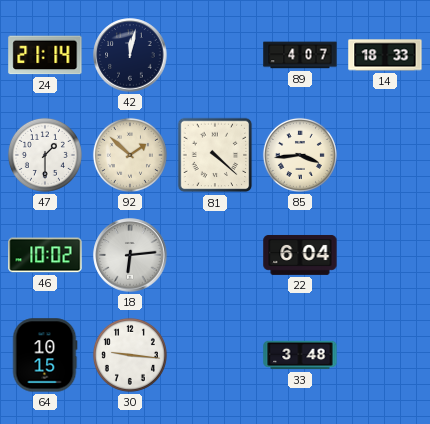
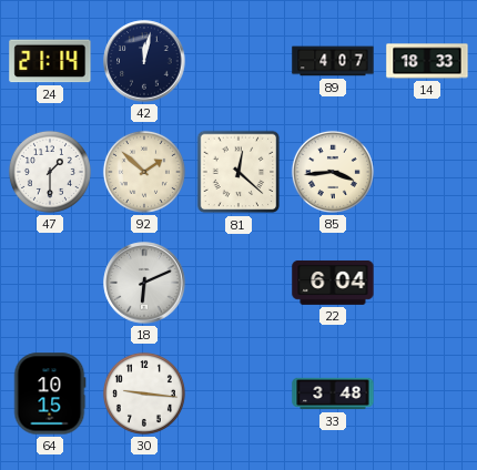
81: 4:22 -> 12:22
46: 10:02 -> none
18: 6:14 -> 6:11
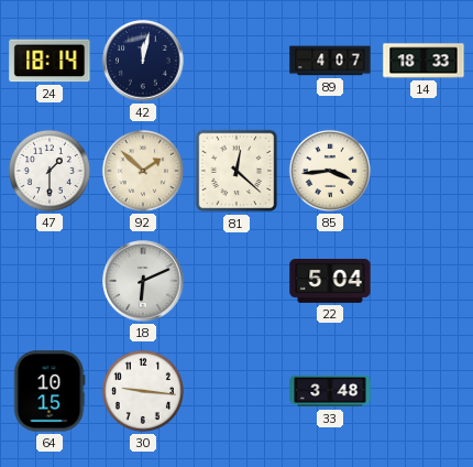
24: 21:14 -> 18:14
22: 6:04 -> 5:04
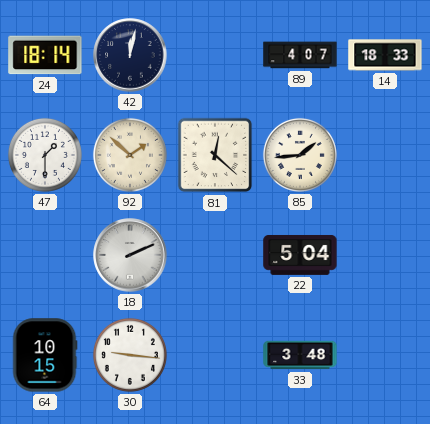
85: 3:44 -> 1:44
18: 6:11 -> 2:11
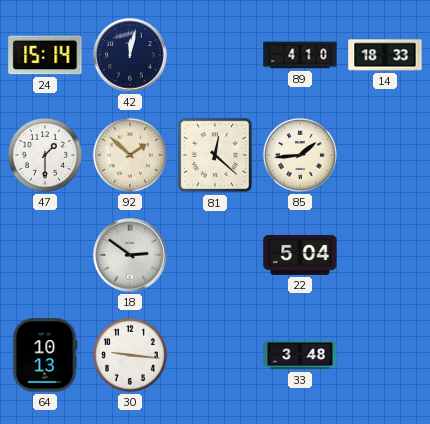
24: 18:14 -> 15:14
89: 4:07 -> 4:10
18: 2:11 -> 2:51
64: 10:15 -> 10:13
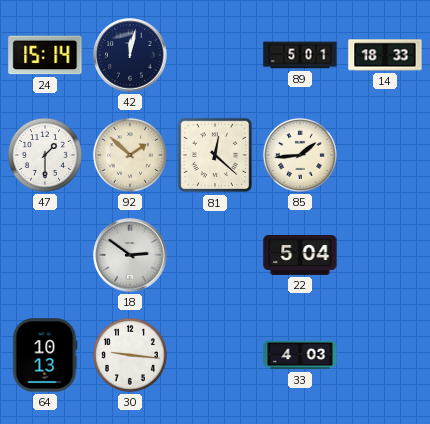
89: 4:10 -> 5:01
33: 3:48 -> 4:03
